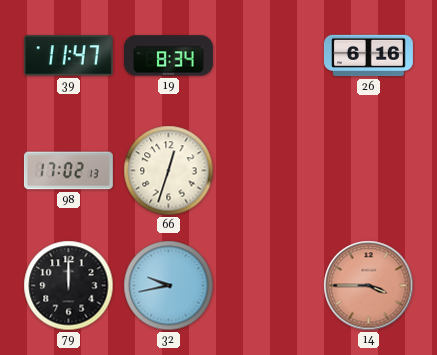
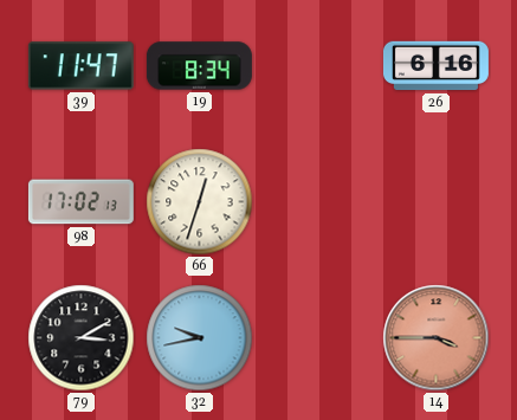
79: 12:00 -> 3:10
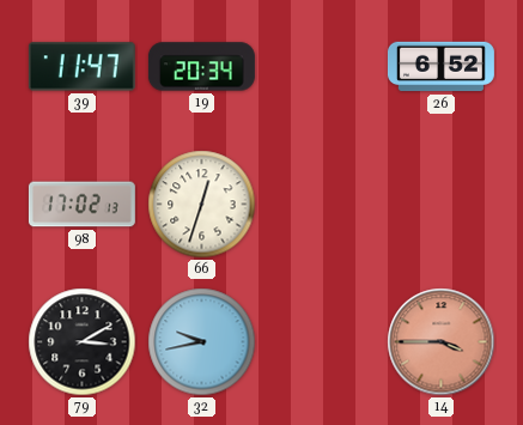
19: 8:34 -> 20:34
26: 6:16 -> 6:52
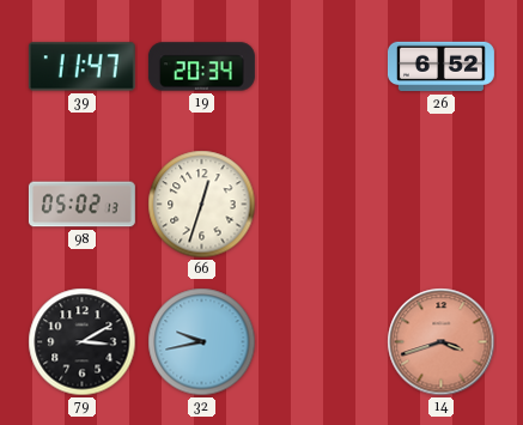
98: 17:02 -> 05:02
14: 3:45 -> 3:42
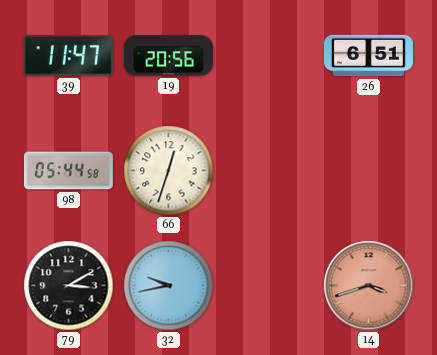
19: 20:34 -> 20:56
26: 6:52 -> 6:51
98: 05:02 -> 05:44
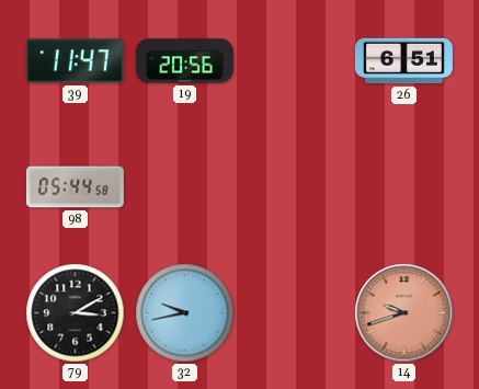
66: 12:33 -> none
14: 3:42 -> 9:42
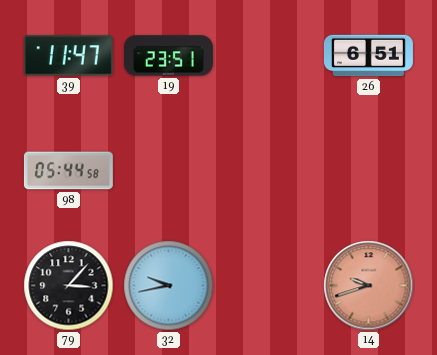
19: 20:56 -> 23:51
79: 3:10 -> 3:07
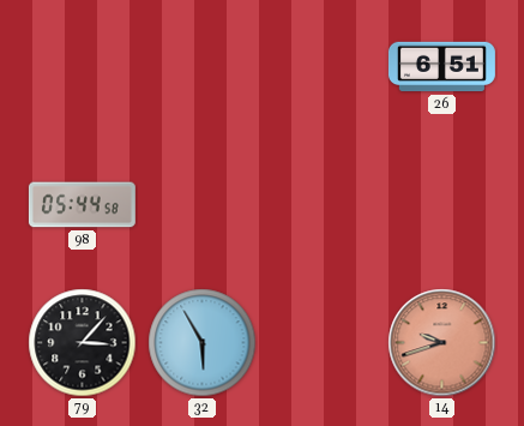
39: 11:47 -> none
19: 23:51 -> none
32: 9:43 -> 5:55
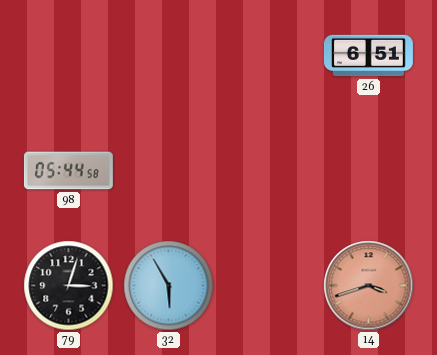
79: 3:07 -> 3:03
14: 9:42 -> 3:42
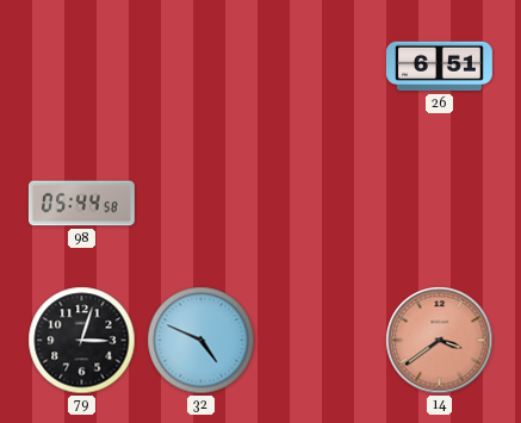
32: 5:55 -> 4:49
14: 3:42 -> 3:39
